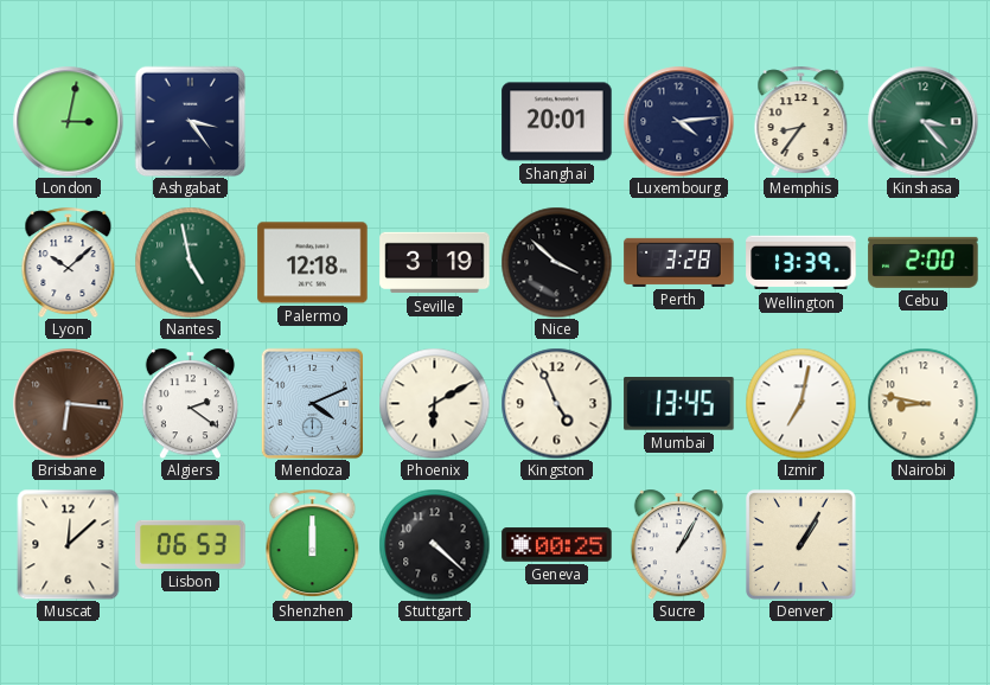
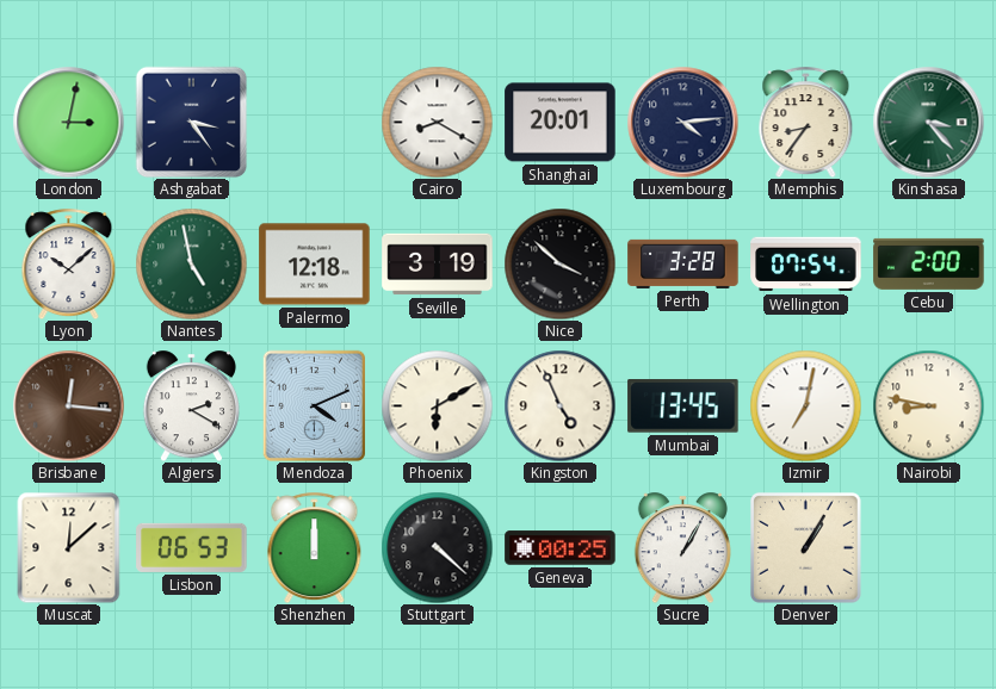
Cairo: none -> 8:20
Wellington: 13:39 -> 07:54
Brisbane: 6:16 -> 12:16
Algiers: 2:21 -> 2:20
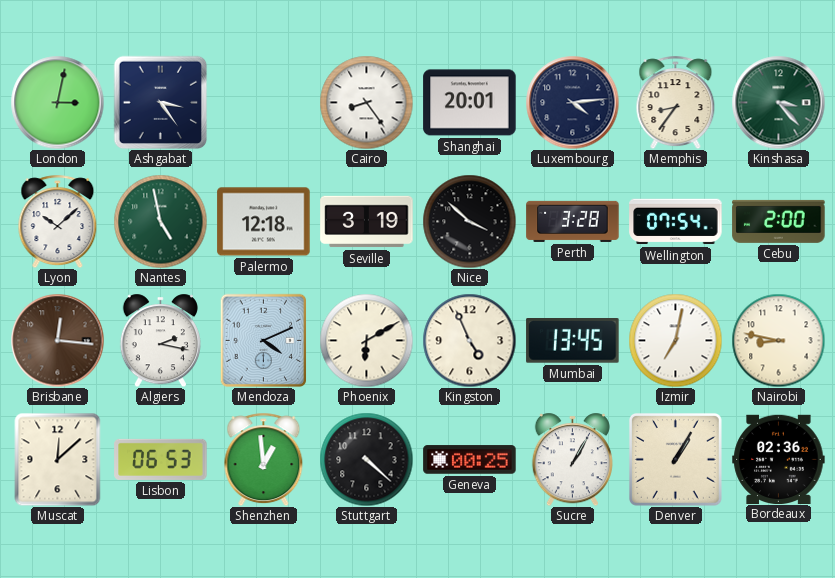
Cairo: 8:20 -> 8:24
Algiers: 2:20 -> 2:17
Shenzhen: 12:00 -> 12:59
Bordeaux: none -> 02:36
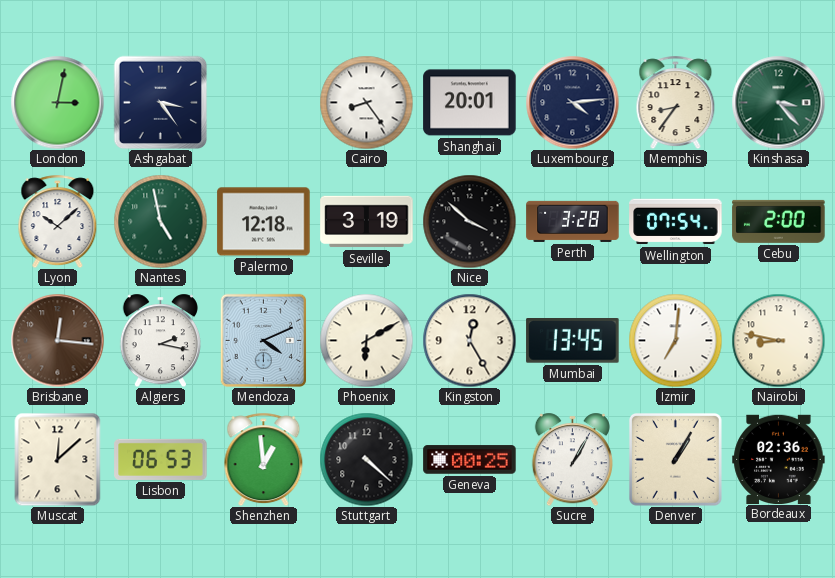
Kingston: 4:56 -> 12:25
Izmir: 7:02 -> 7:01
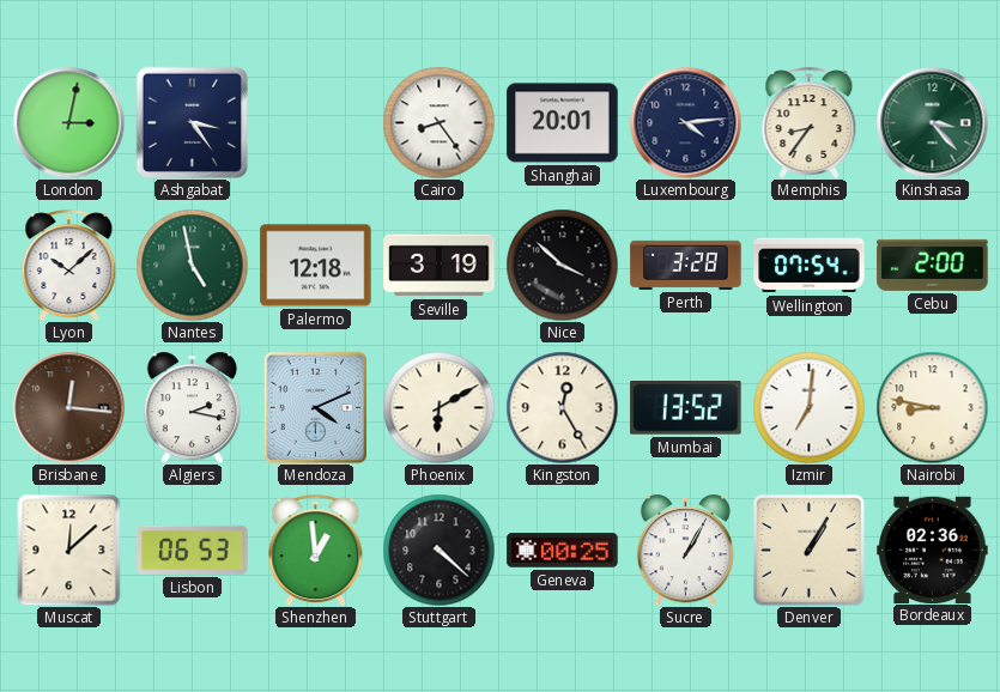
Mumbai: 13:45 -> 13:52
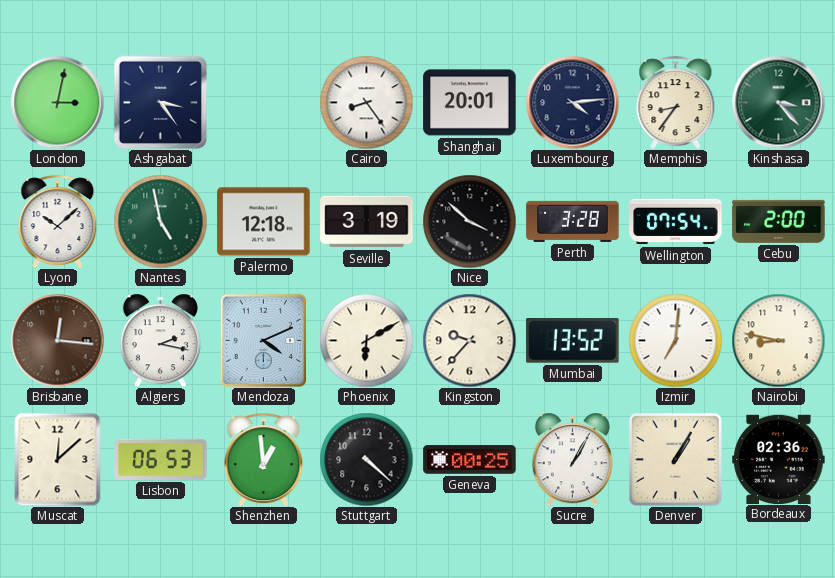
Kingston: 12:25 -> 9:37
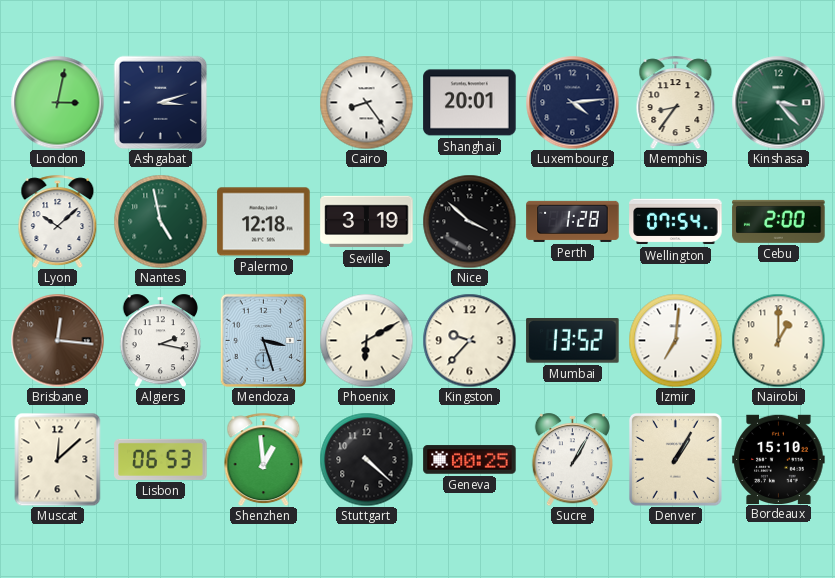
Ashgabat: 3:24 -> 3:12
Perth: 3:28 -> 1:28
Mendoza: 4:11 -> 3:27
Nairobi: 8:47 -> 1:00
Bordeaux: 02:36 -> 15:10
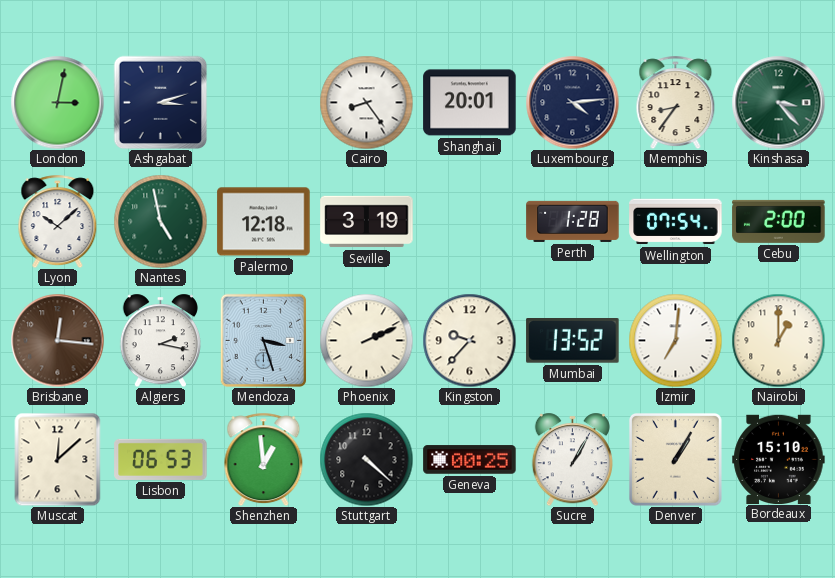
Nice: 3:52 -> none
Phoenix: 6:10 -> 2:11
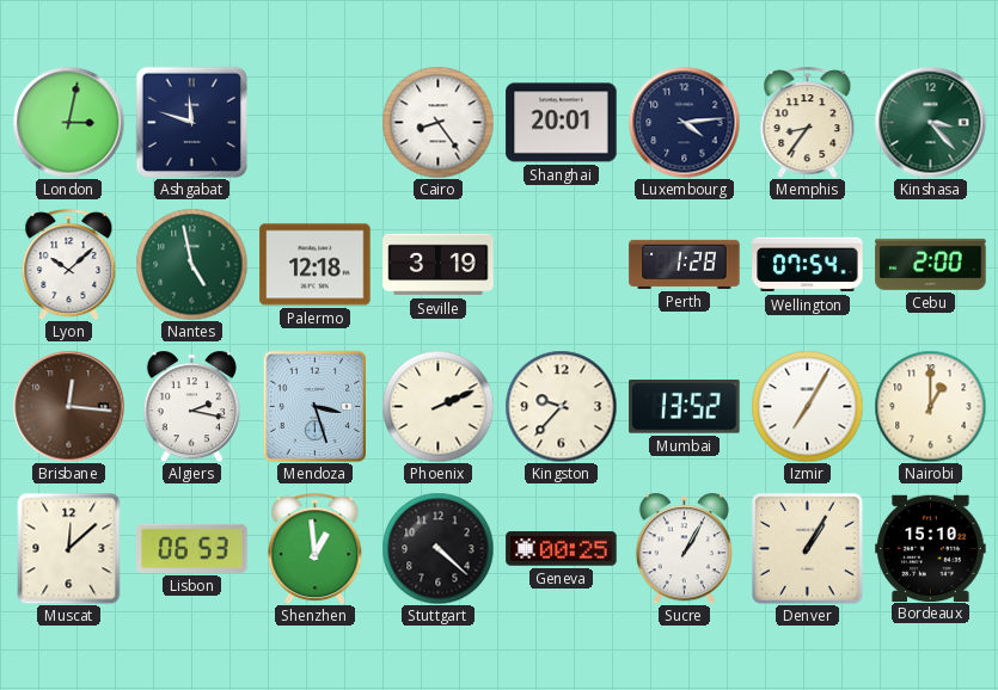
Ashgabat: 3:12 -> 11:48
Izmir: 7:01 -> 7:05
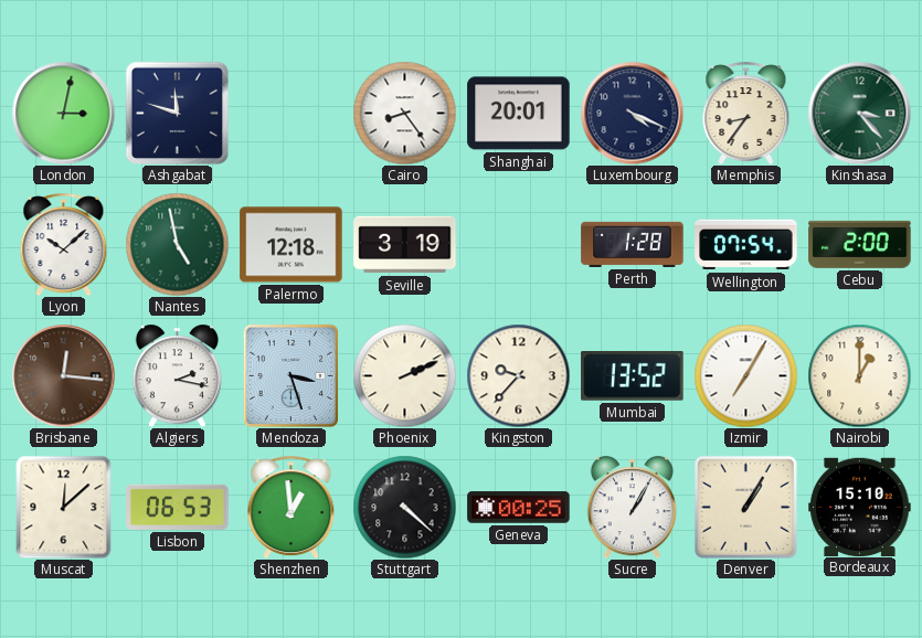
Luxembourg: 4:14 -> 4:19
